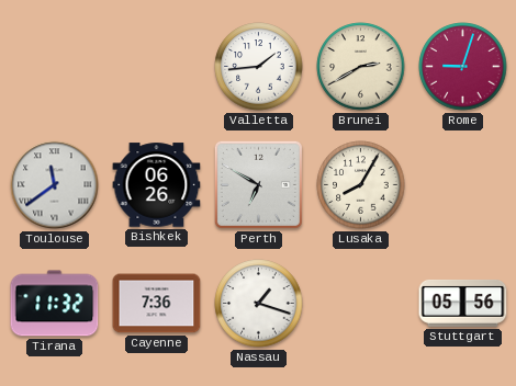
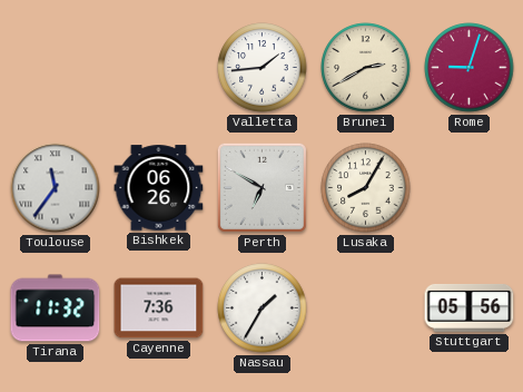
Toulouse: 11:39 -> 11:36
Nassau: 1:18 -> 1:35
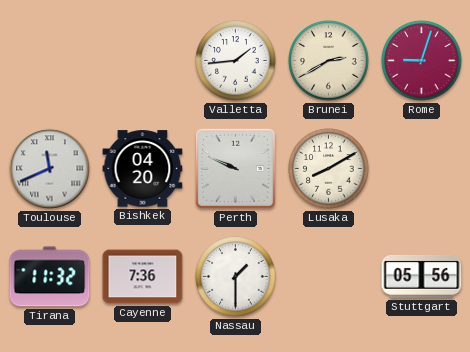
Toulouse: 11:36 -> 11:41
Bishkek: 06:26 -> 04:20
Perth: 6:50 -> 9:49
Lusaka: 8:05 -> 8:10
Nassau: 1:35 -> 1:30
